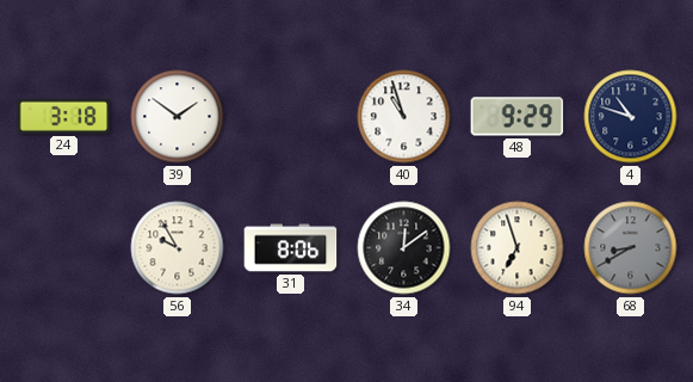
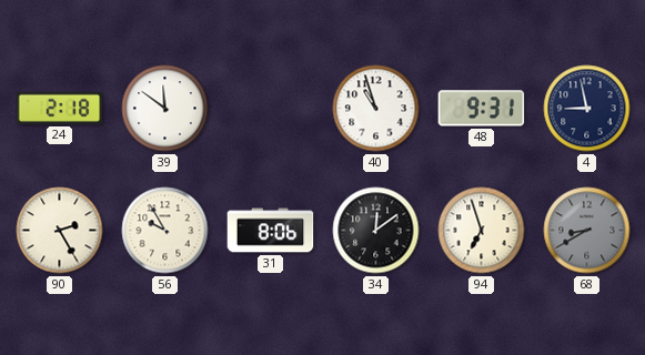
24: 3:18 -> 2:18
39: 1:51 -> 11:51
48: 9:29 -> 9:31
4: 10:48 -> 8:58
90: none -> 2:25
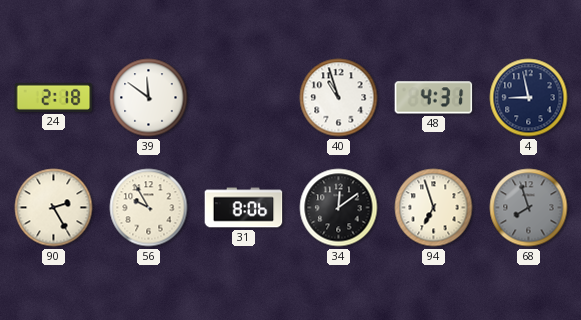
48: 9:31 -> 4:31
68: 8:40 -> 7:57
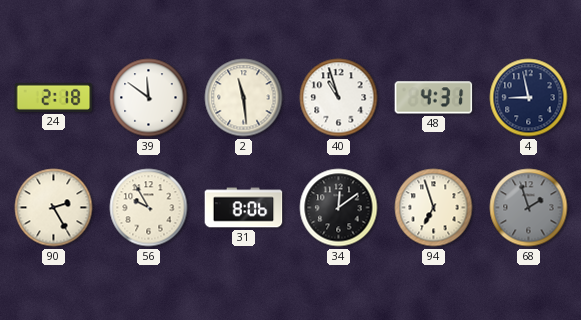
2: none -> 11:29
68: 7:57 -> 1:57
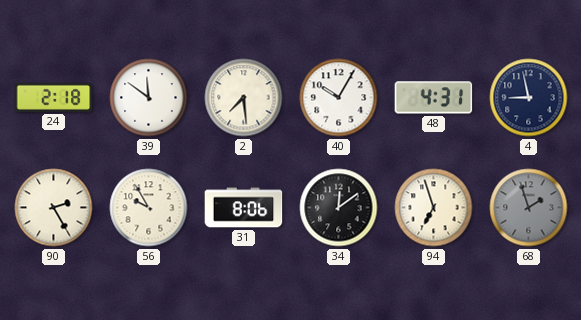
2: 11:29 -> 7:29
40: 10:57 -> 10:05
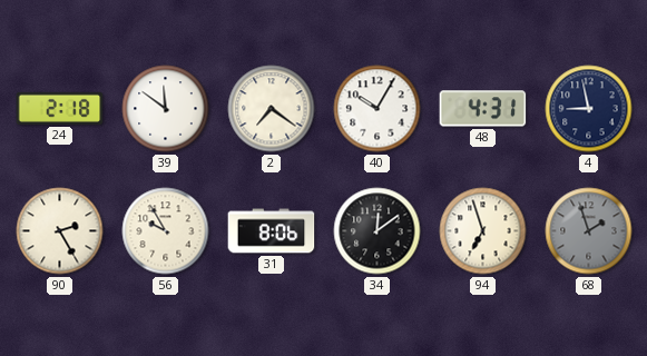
2: 7:29 -> 7:21
